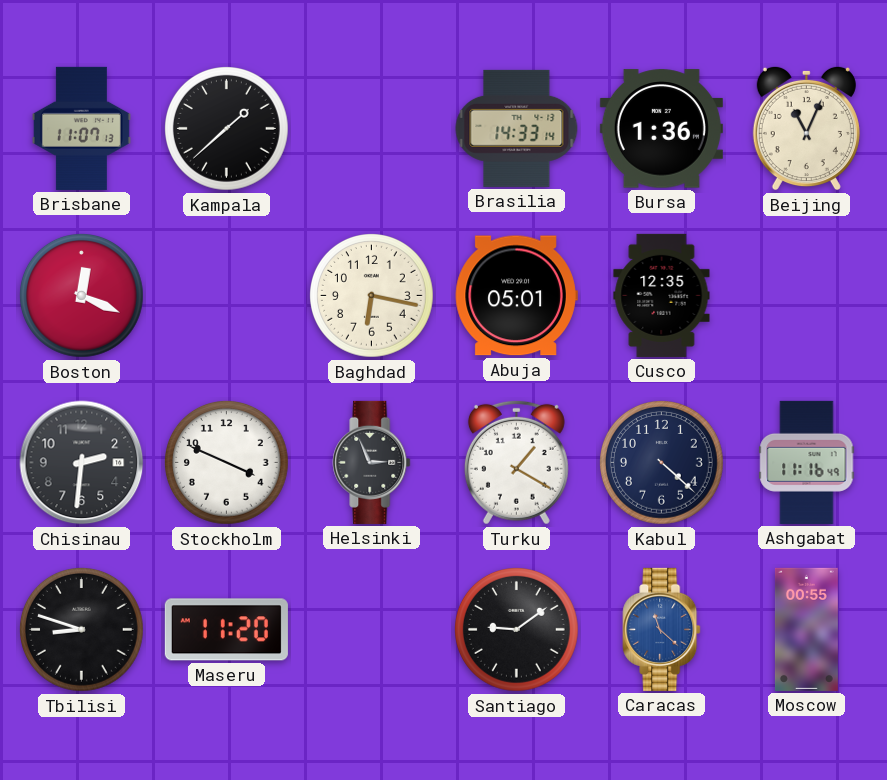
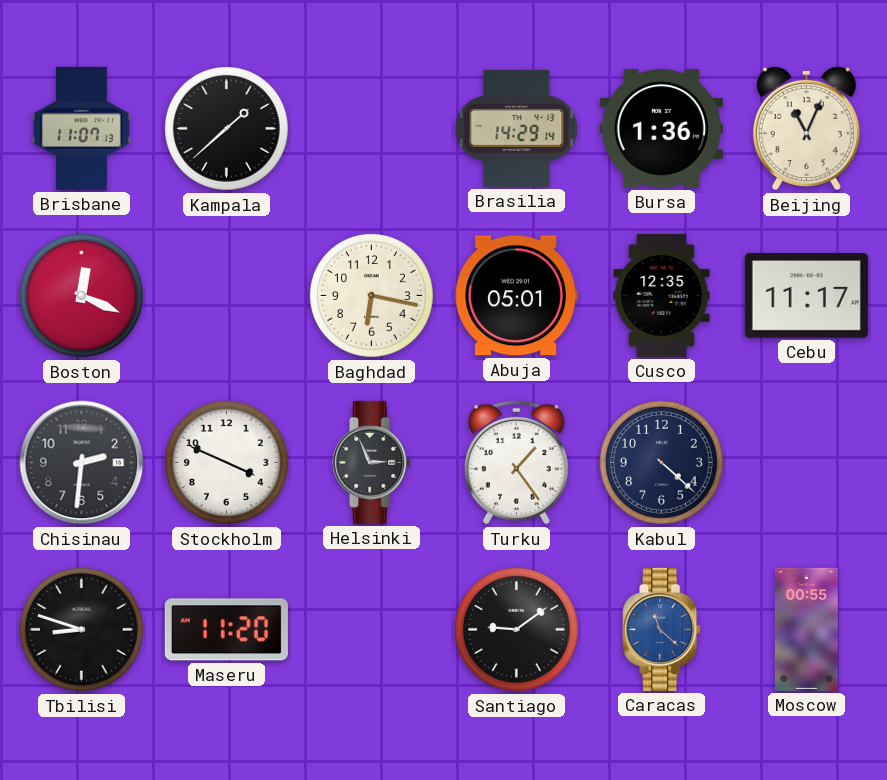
Brasilia: 14:33 -> 14:29
Cebu: none -> 11:17
Turku: 1:20 -> 1:24
Ashgabat: 11:16 -> none
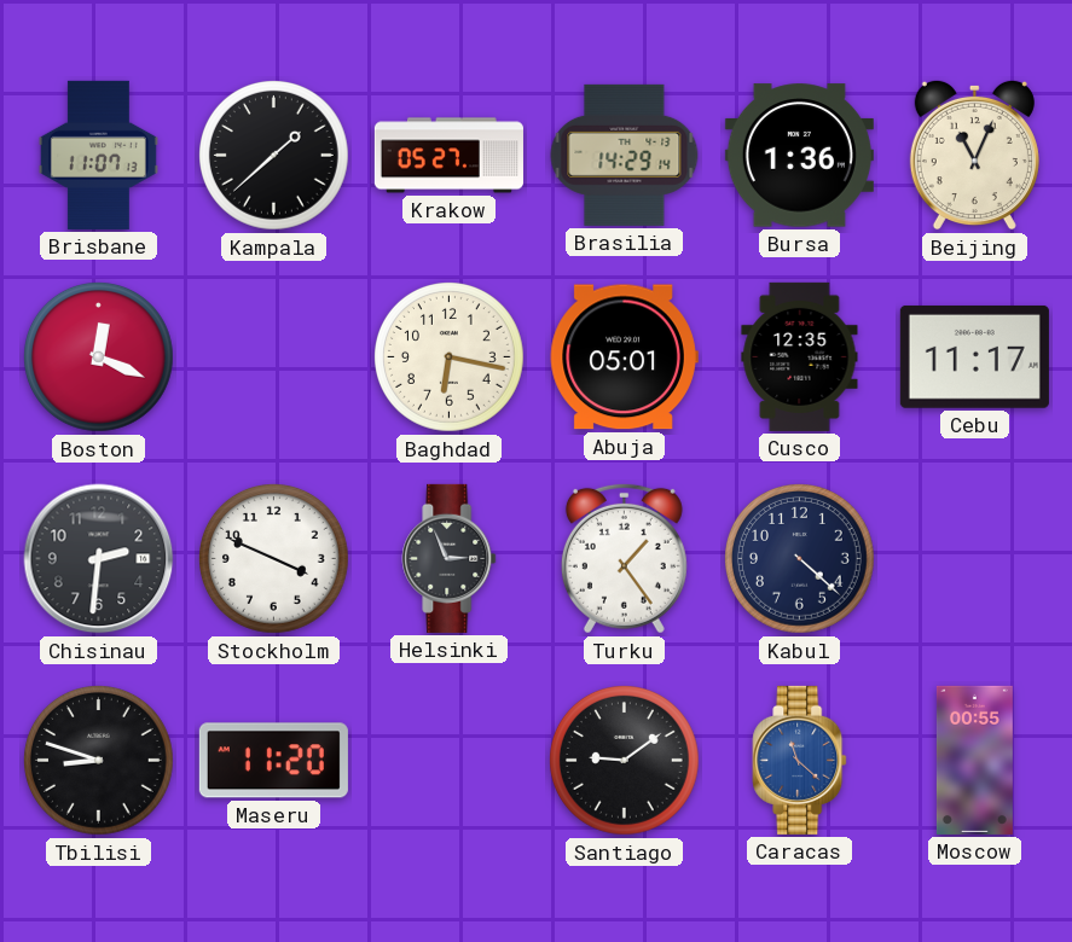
Krakow: none -> 05:27
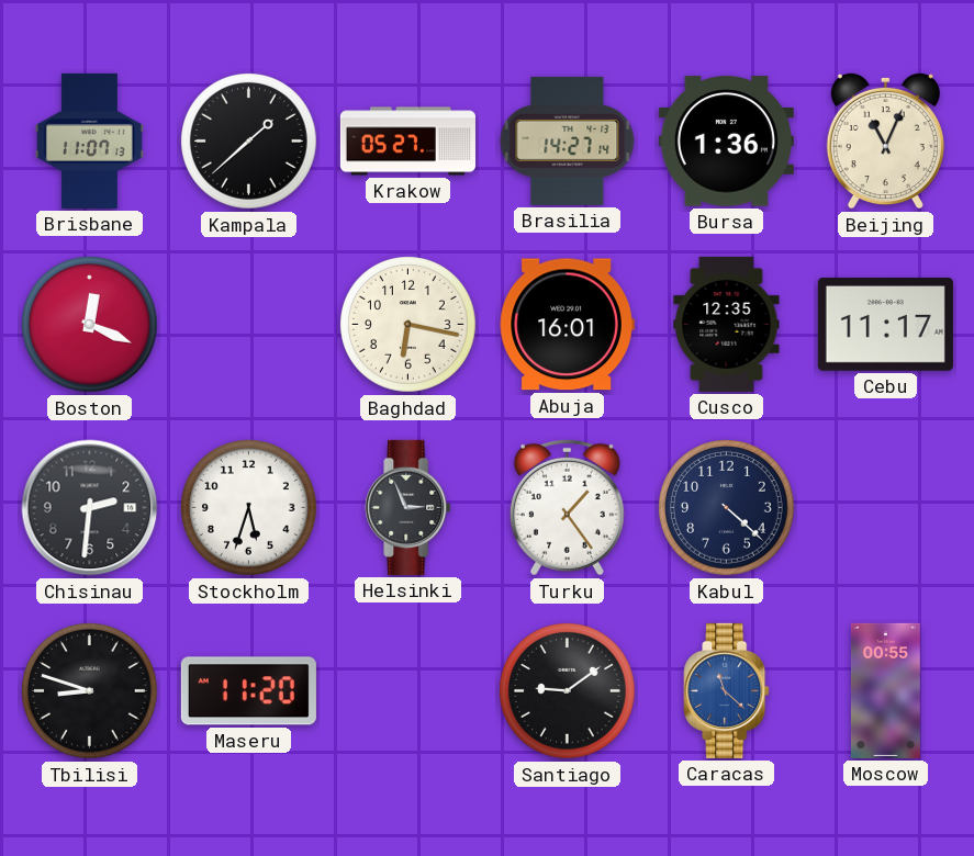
Brasilia: 14:29 -> 14:27
Abuja: 05:01 -> 16:01
Stockholm: 3:49 -> 5:33
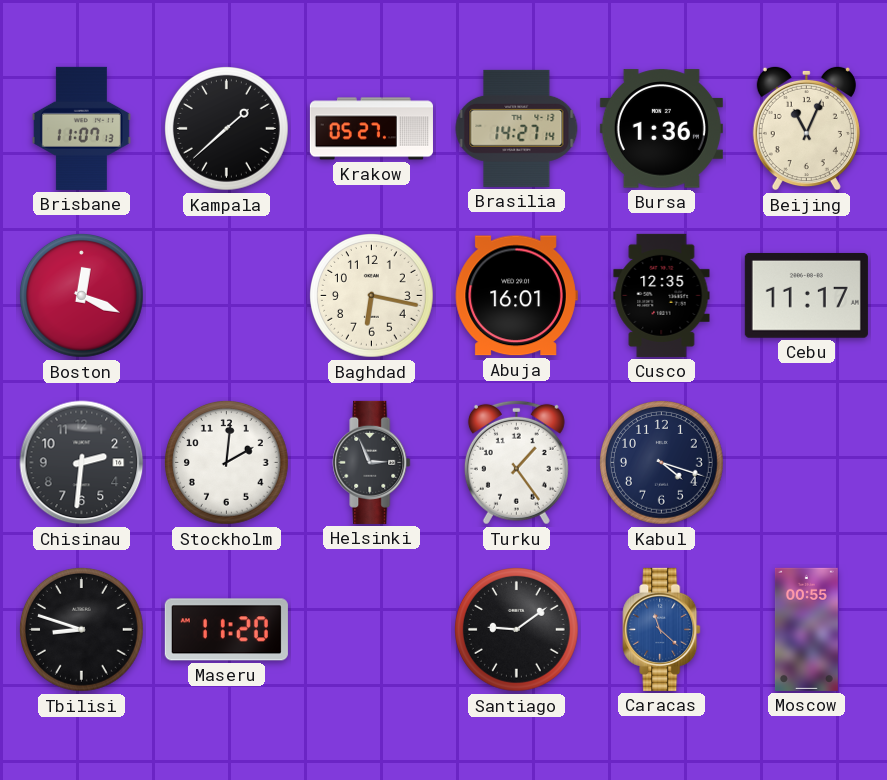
Stockholm: 5:33 -> 2:01
Kabul: 4:22 -> 4:18
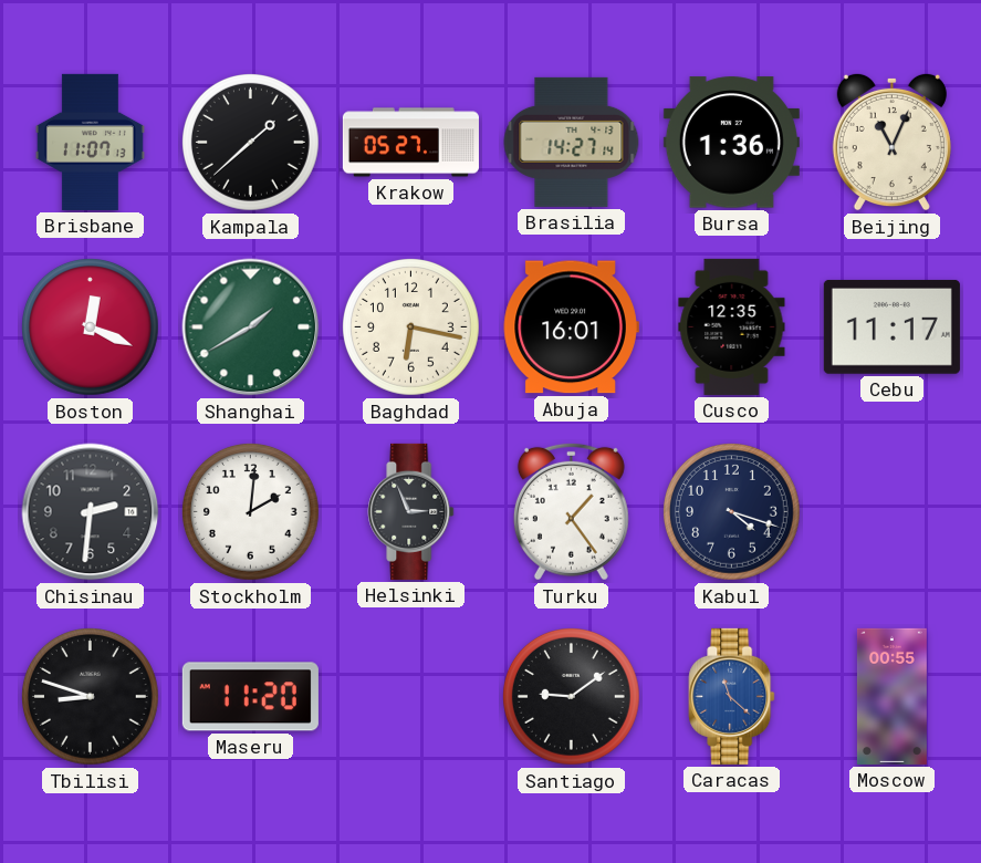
Shanghai: none -> 1:40
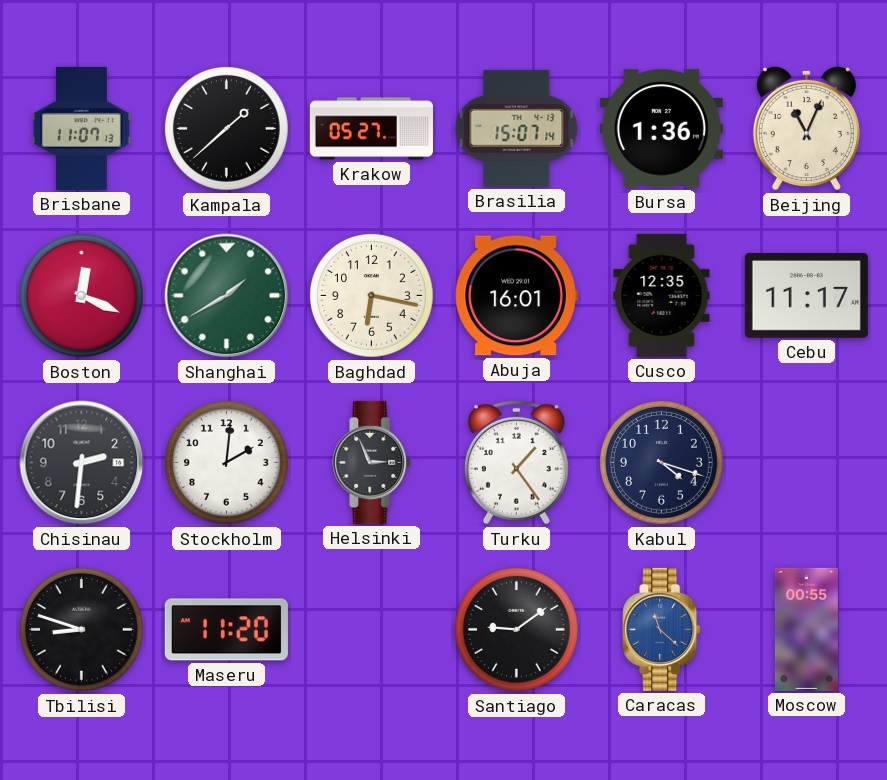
Brasilia: 14:27 -> 15:07
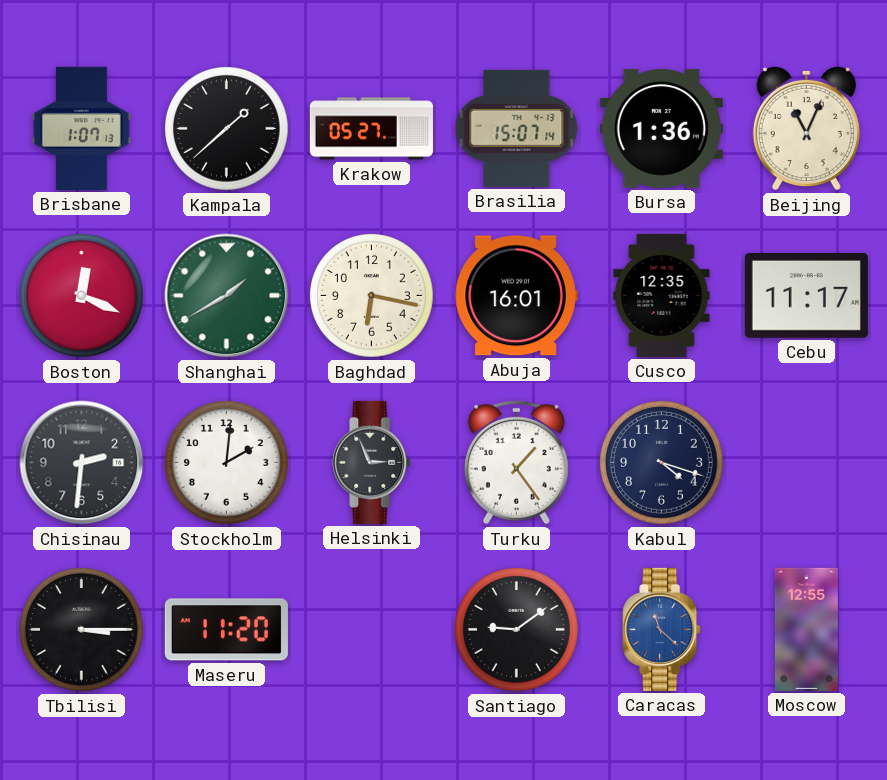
Brisbane: 11:07 -> 1:07
Tbilisi: 8:48 -> 3:15
Moscow: 00:55 -> 12:55
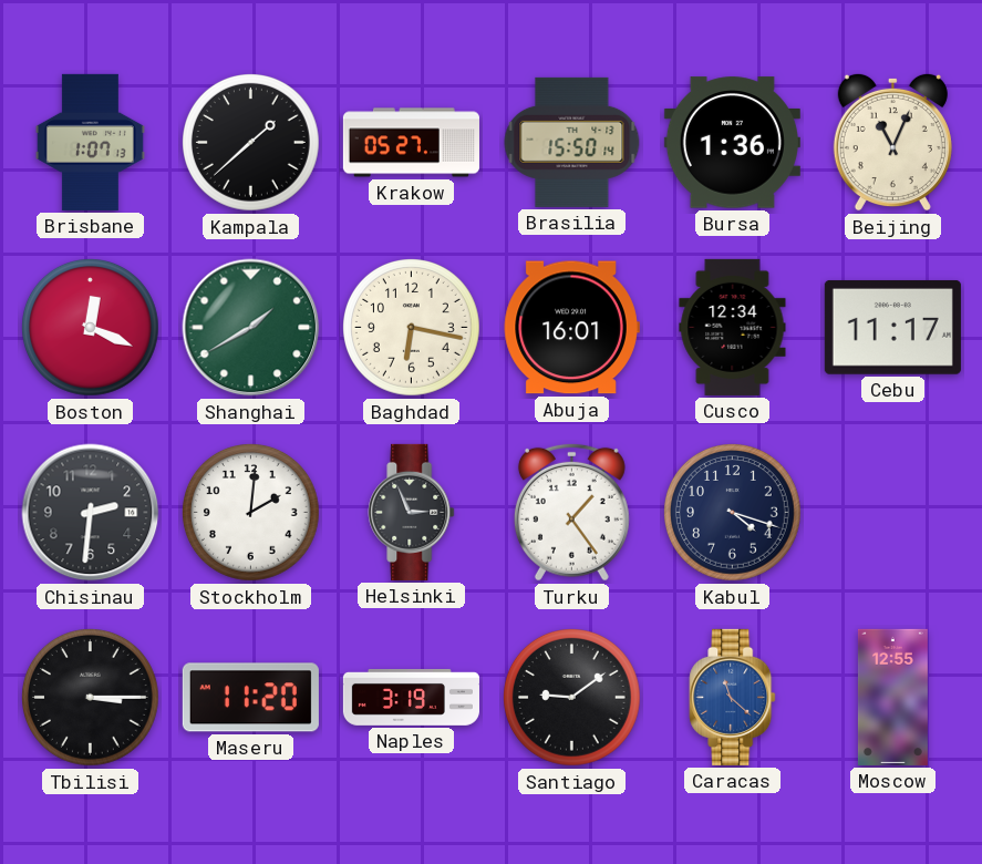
Brasilia: 15:07 -> 15:50
Cusco: 12:35 -> 12:34
Naples: none -> 3:19
